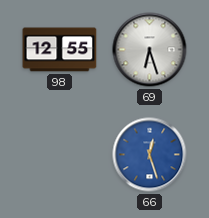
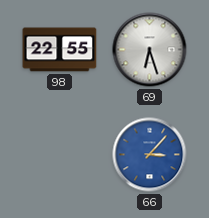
98: 12:55 -> 22:55
66: 12:27 -> 3:07
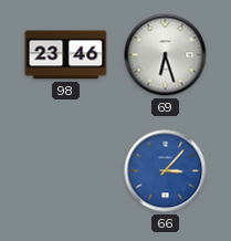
98: 22:55 -> 23:46
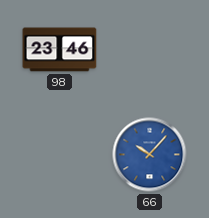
69: 6:27 -> none
66: 3:07 -> 10:07
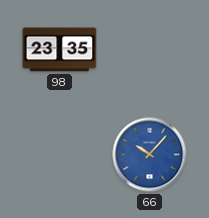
98: 23:46 -> 23:35
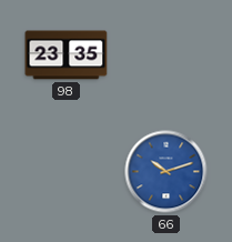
66: 10:07 -> 10:12
